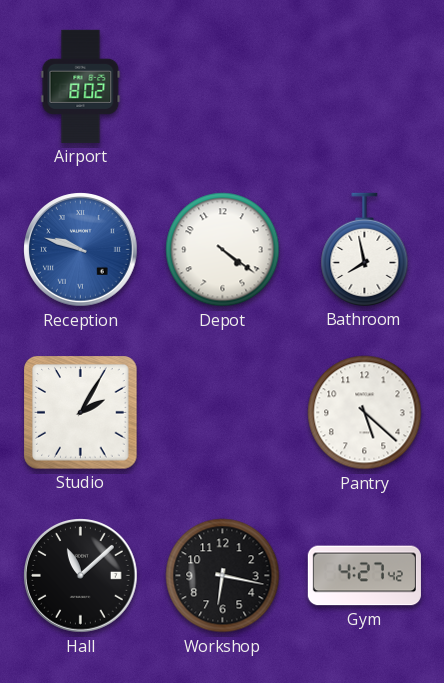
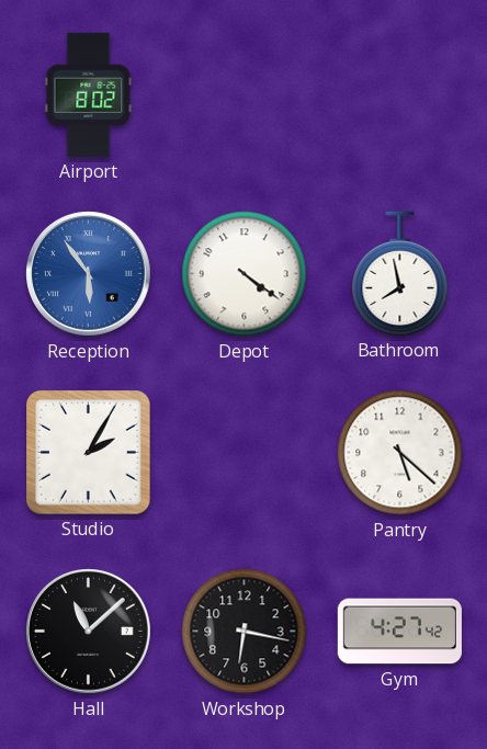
Reception: 9:48 -> 5:54
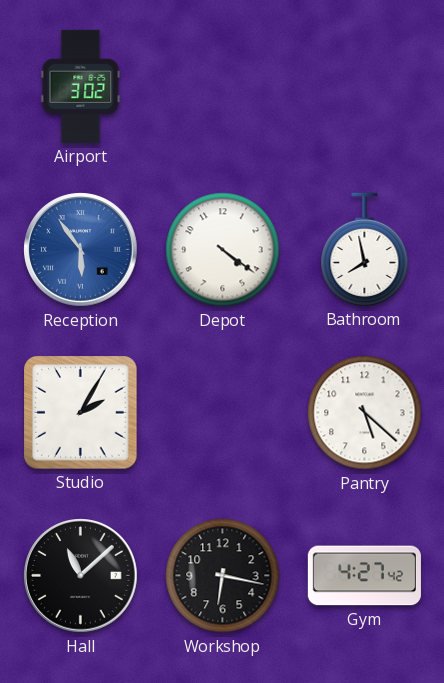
Airport: 8:02 -> 3:02
